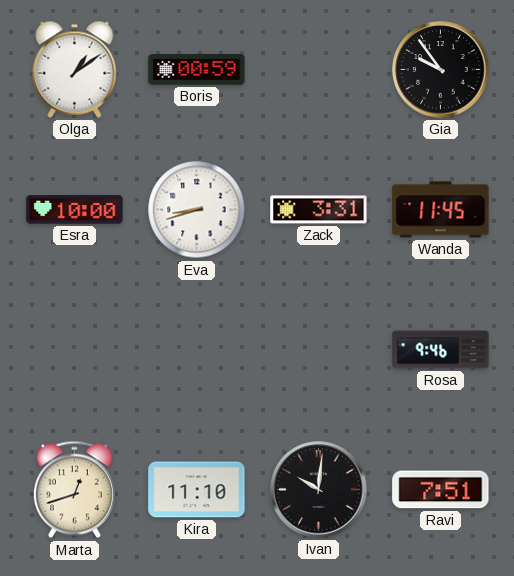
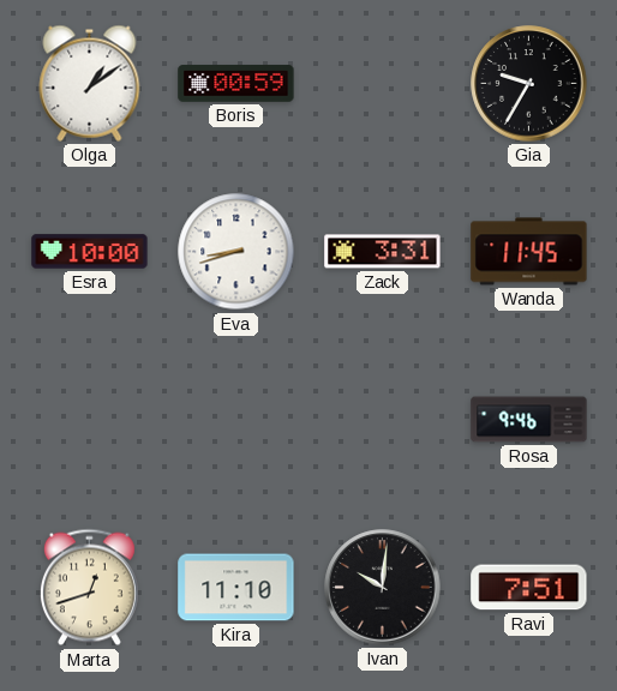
Gia: 9:54 -> 9:35
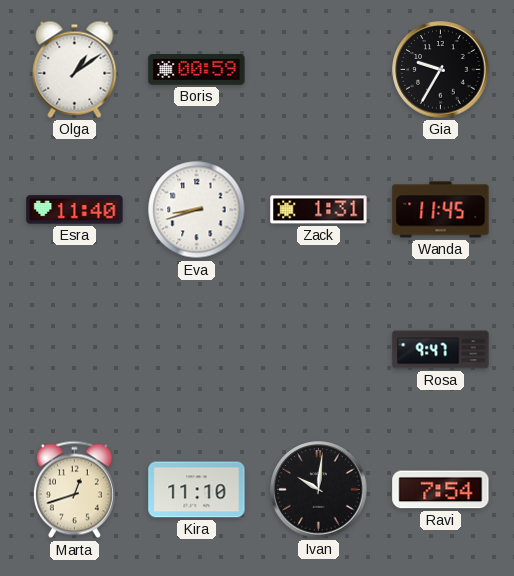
Esra: 10:00 -> 11:40
Zack: 3:31 -> 1:31
Rosa: 9:46 -> 9:47
Ravi: 7:51 -> 7:54
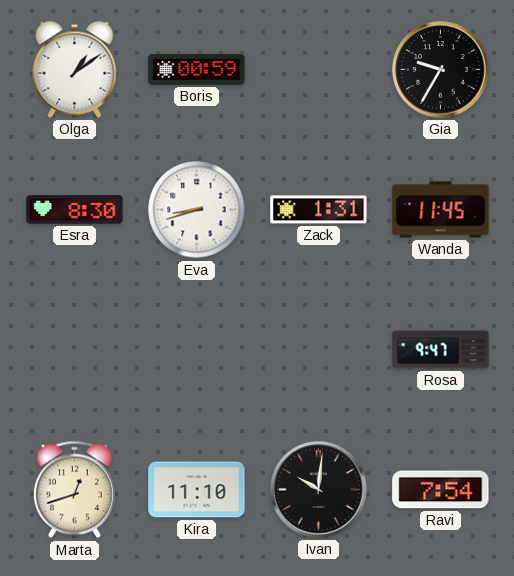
Esra: 11:40 -> 8:30
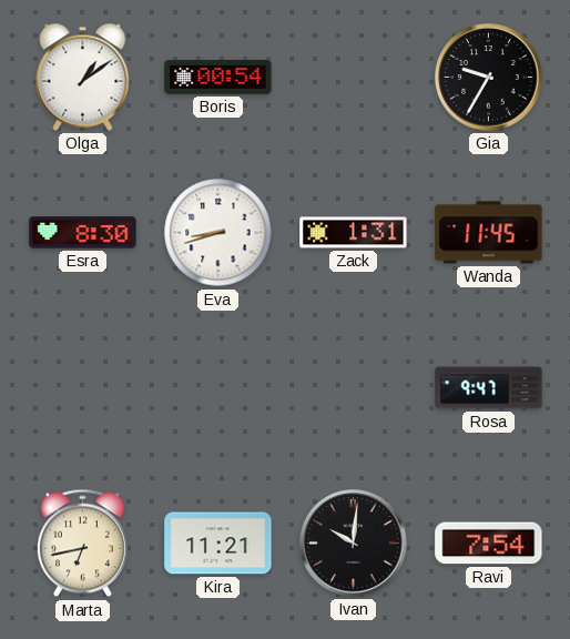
Boris: 00:59 -> 00:54
Marta: 12:42 -> 6:43
Kira: 11:10 -> 11:21
